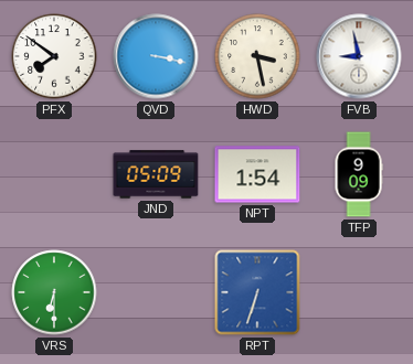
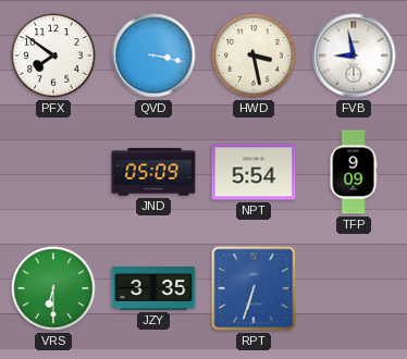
NPT: 1:54 -> 5:54
JZY: none -> 3:35
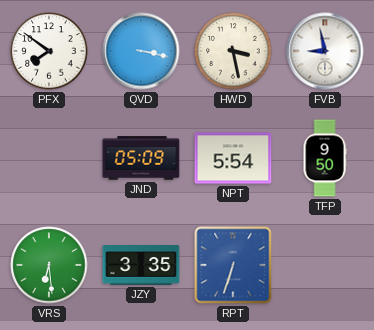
TFP: 9:09 -> 9:50
VRS: 6:30 -> 6:29
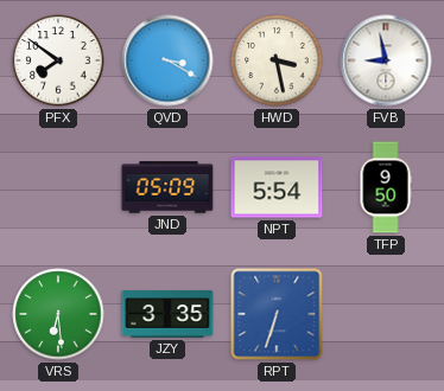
QVD: 3:17 -> 3:20
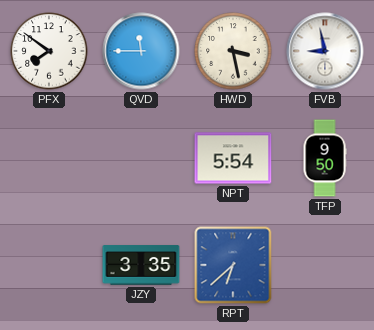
QVD: 3:20 -> 11:45
JND: 05:09 -> none
VRS: 6:29 -> none
RPT: 6:33 -> 6:38
